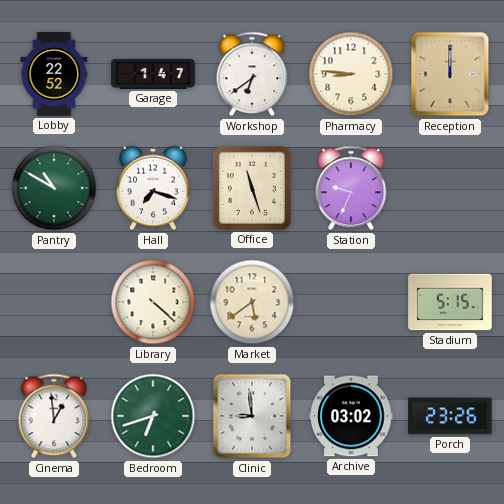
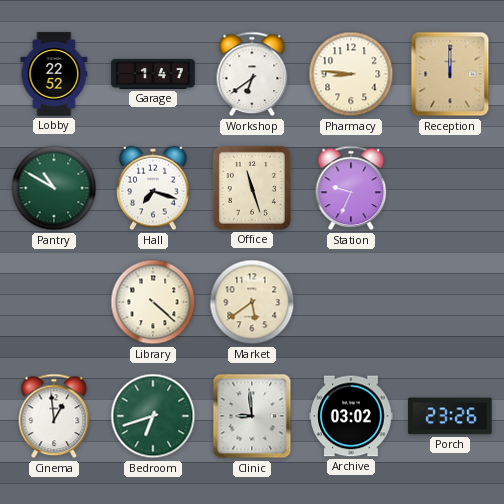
Stadium: 5:15 -> none
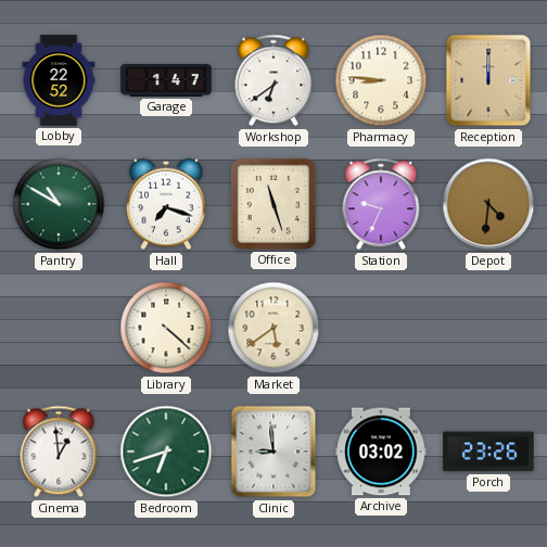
Depot: none -> 4:31
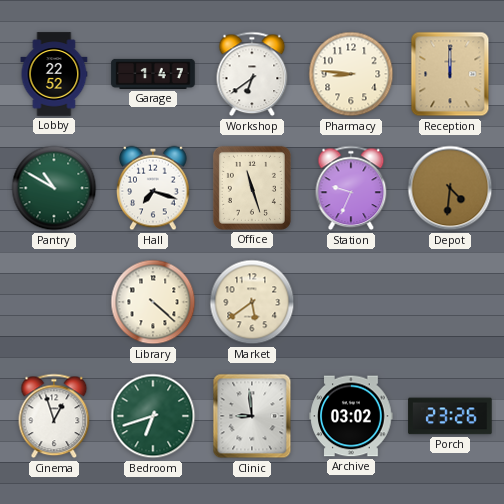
Cinema: 12:59 -> 12:57
